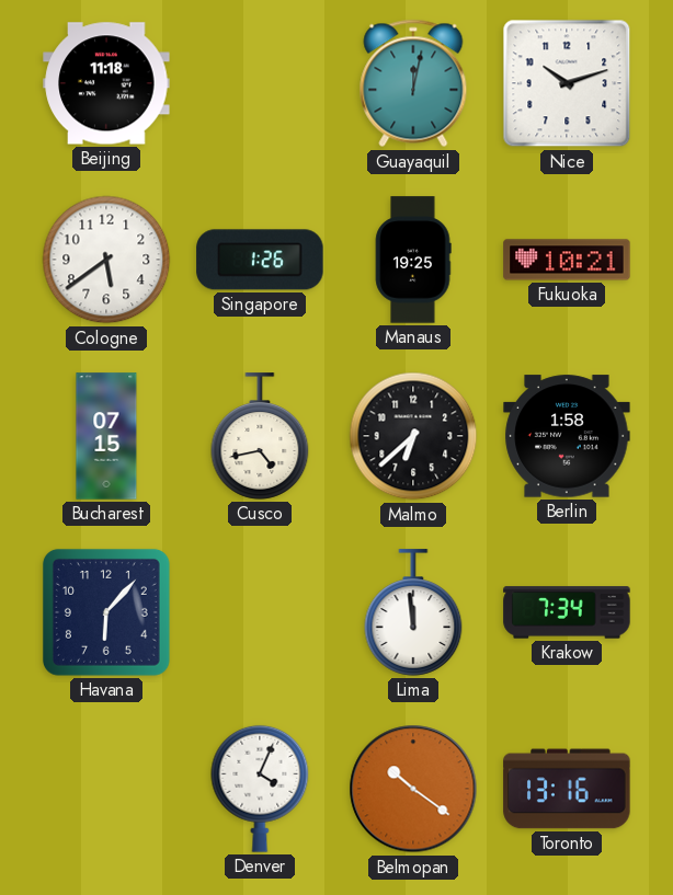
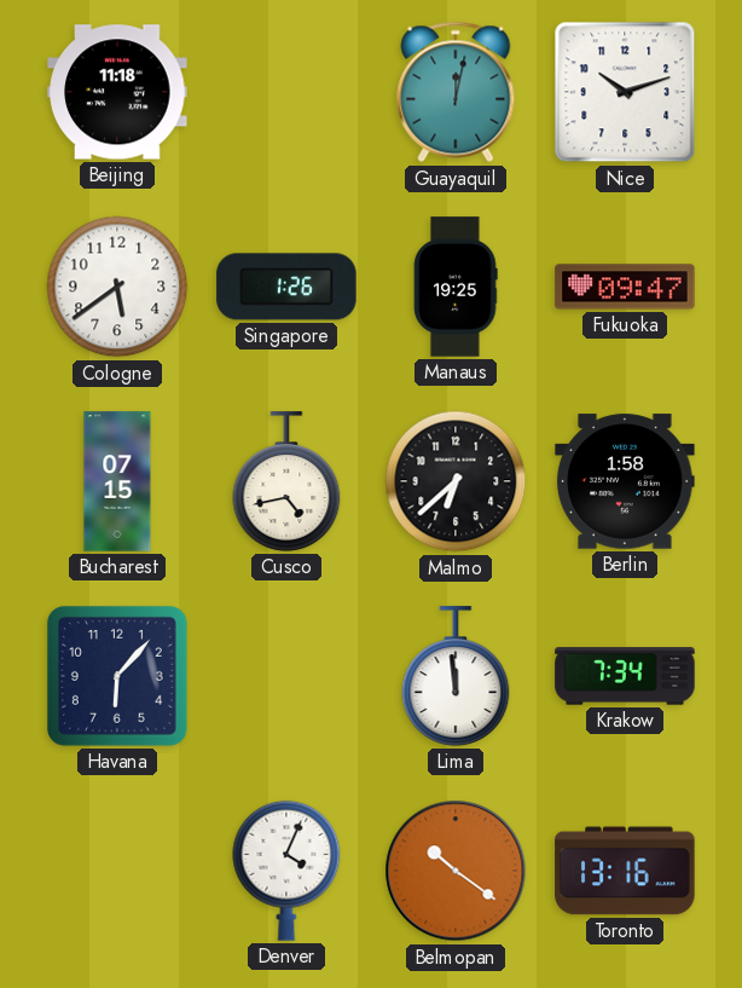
Fukuoka: 10:21 -> 09:47
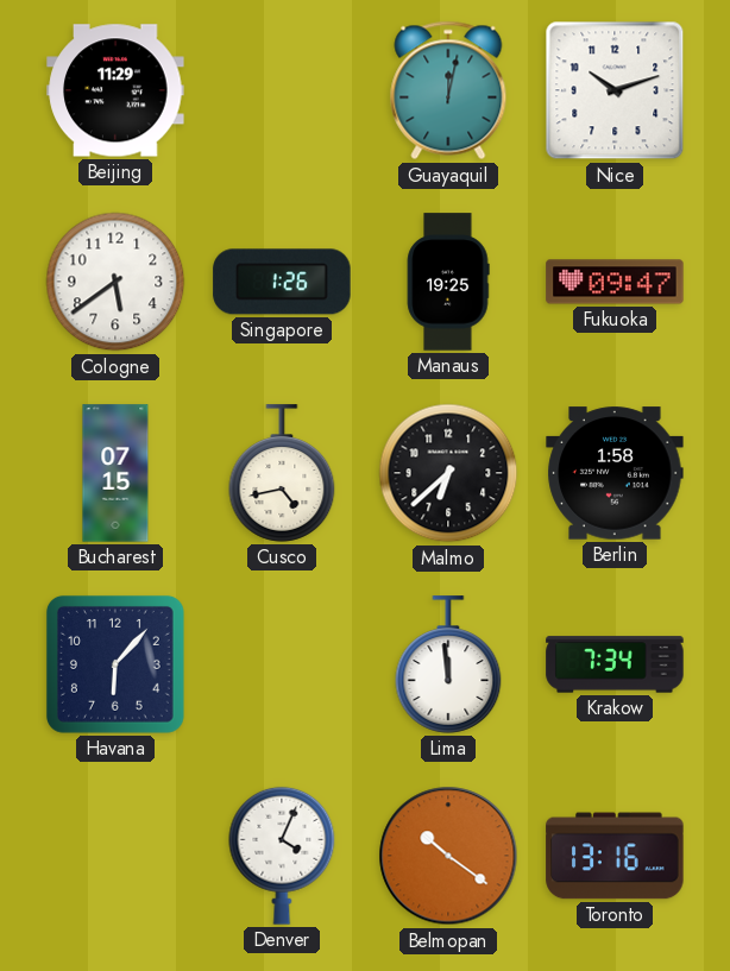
Beijing: 11:18 -> 11:29
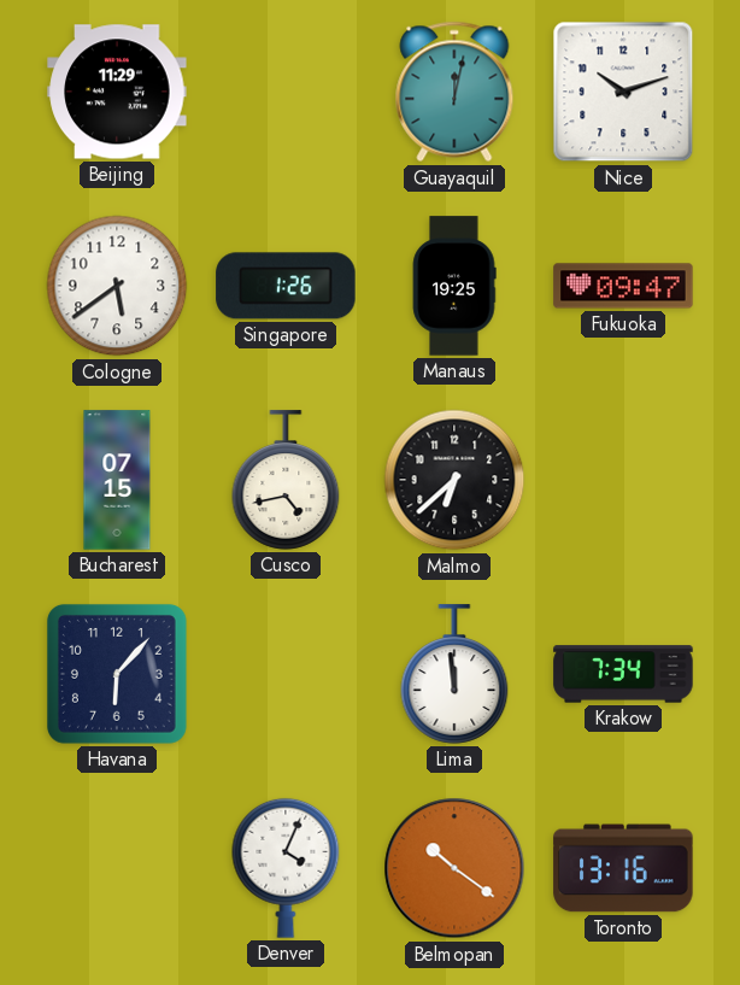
Berlin: 1:58 -> none
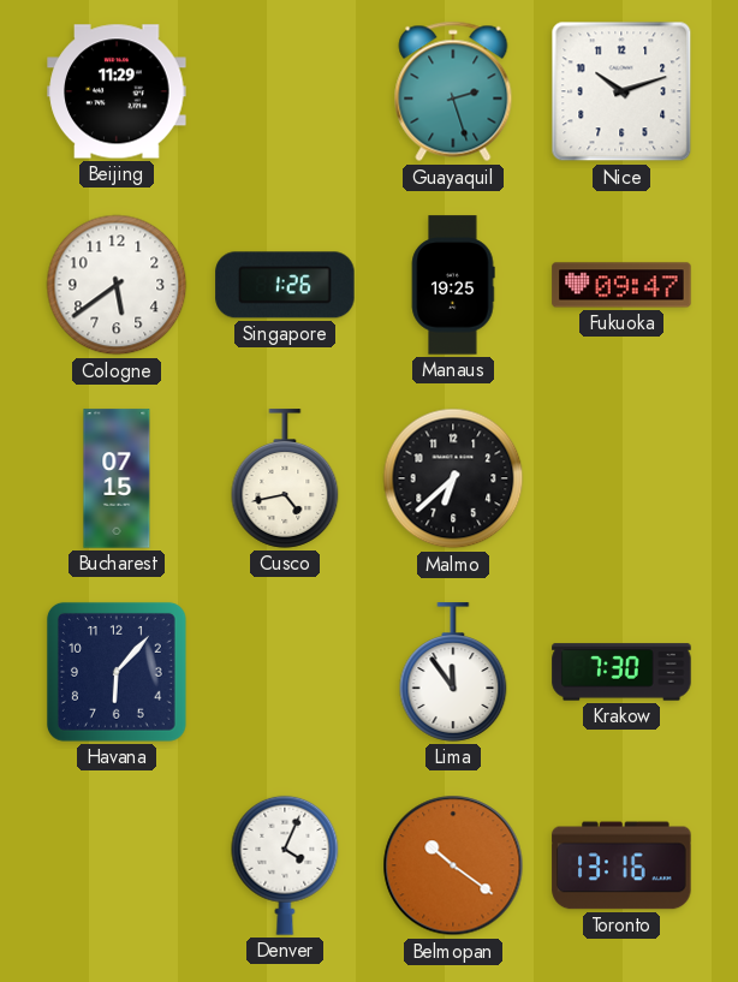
Guayaquil: 12:02 -> 2:27
Lima: 11:59 -> 11:54
Krakow: 7:34 -> 7:30
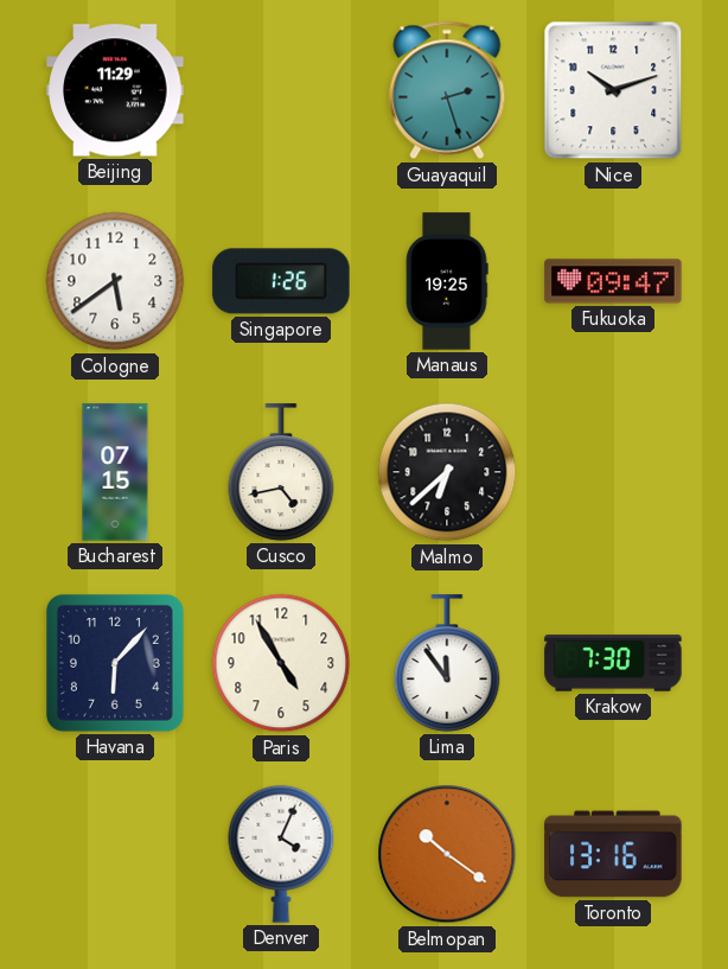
Paris: none -> 4:55
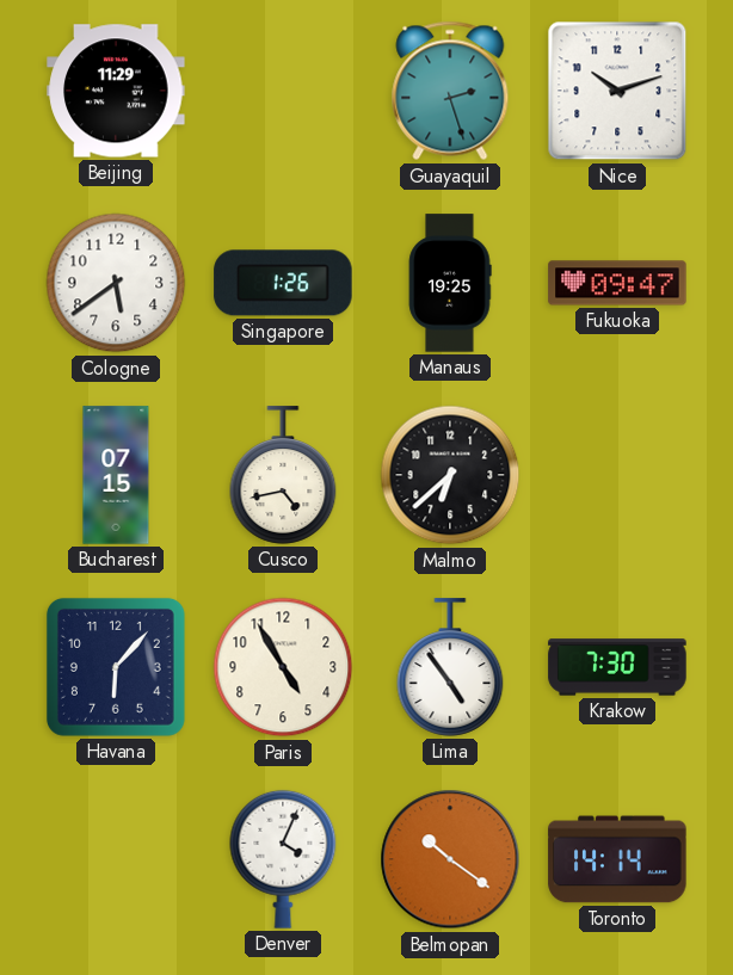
Lima: 11:54 -> 4:54
Toronto: 13:16 -> 14:14
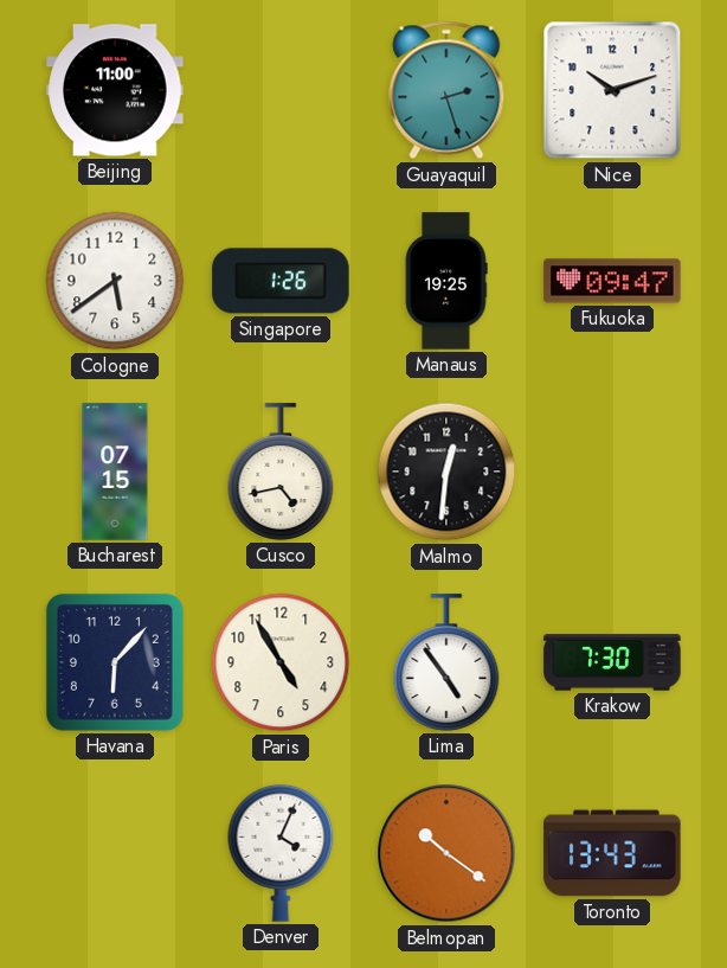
Beijing: 11:29 -> 11:00
Malmo: 6:38 -> 12:31
Toronto: 14:14 -> 13:43
